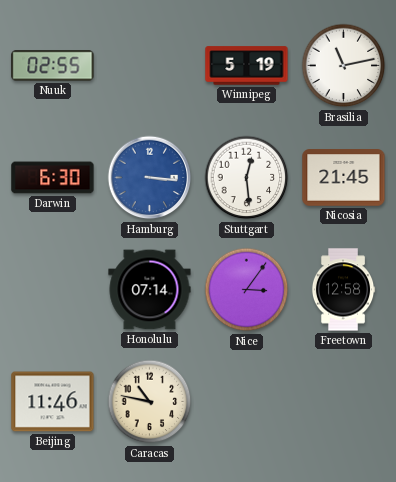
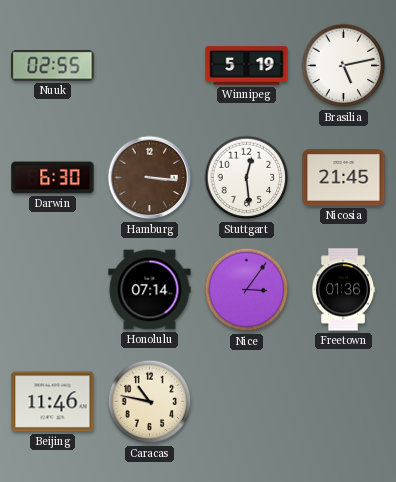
Brasilia: 11:13 -> 5:13
Hamburg dial: blue -> brown
Freetown: 12:58 -> 01:36
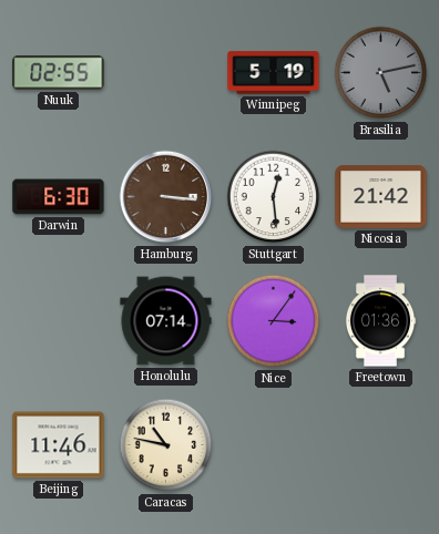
Brasilia dial: white -> grey
Nicosia: 21:45 -> 21:42
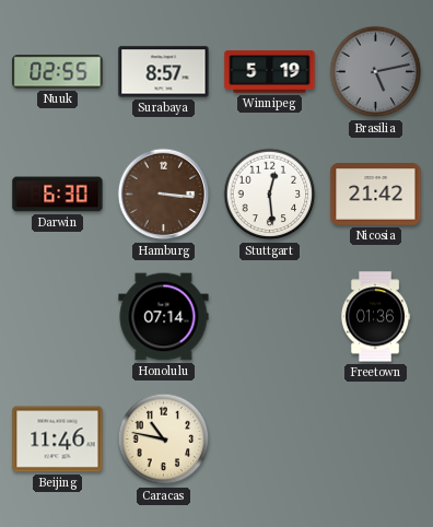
Surabaya: none -> 8:57
Nice: 3:06 -> none
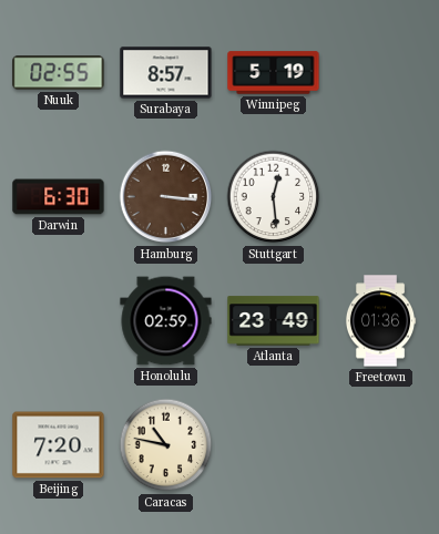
Brasilia: 5:13 -> none
Nicosia: 21:42 -> none
Honolulu: 07:14 -> 02:59
Atlanta: none -> 23:49
Beijing: 11:46 -> 7:20
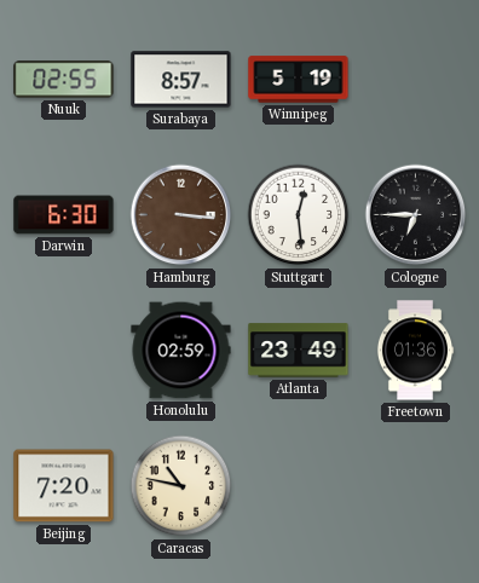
Cologne: none -> 6:45
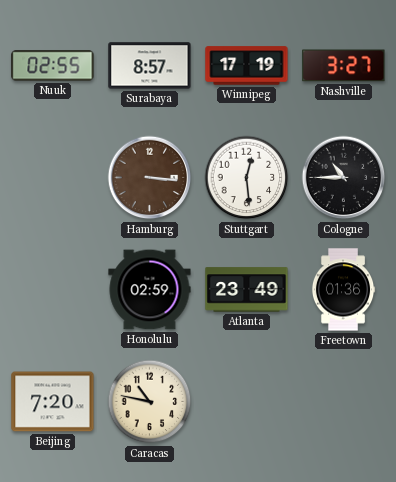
Winnipeg: 5:19 -> 17:19
Nashville: none -> 3:27
Darwin: 6:30 -> none
Cologne: 6:45 -> 10:45
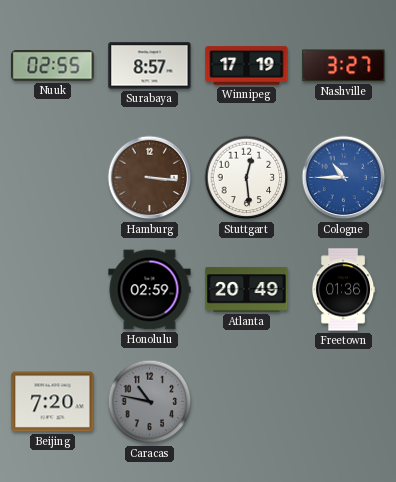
Cologne dial: black -> blue
Atlanta: 23:49 -> 20:49
Caracas dial: cream -> grey
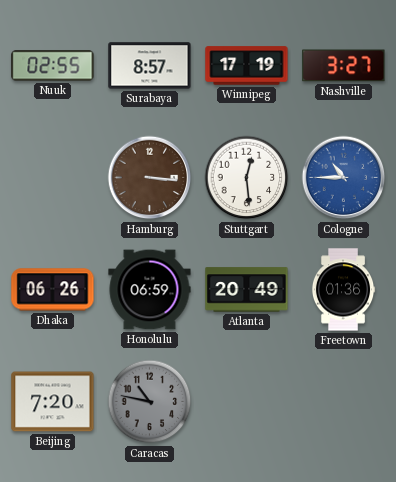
Dhaka: none -> 06:26
Honolulu: 02:59 -> 06:59
